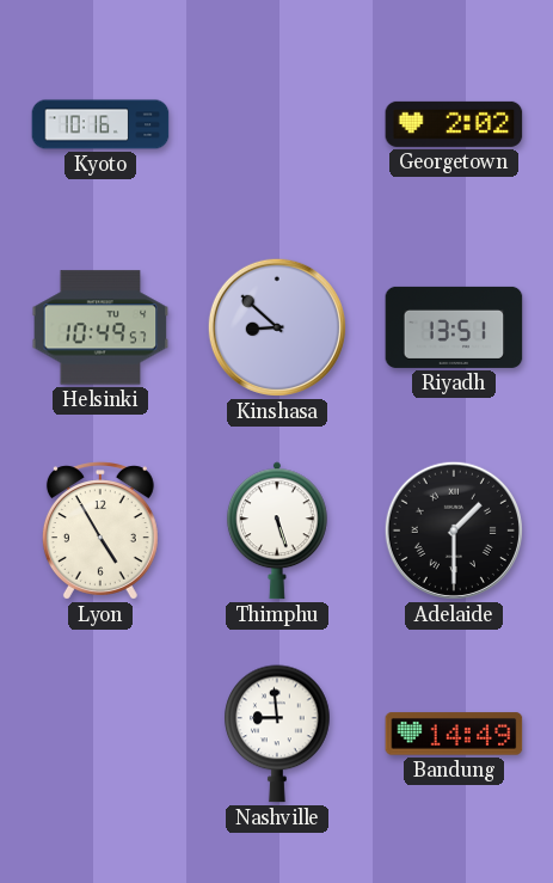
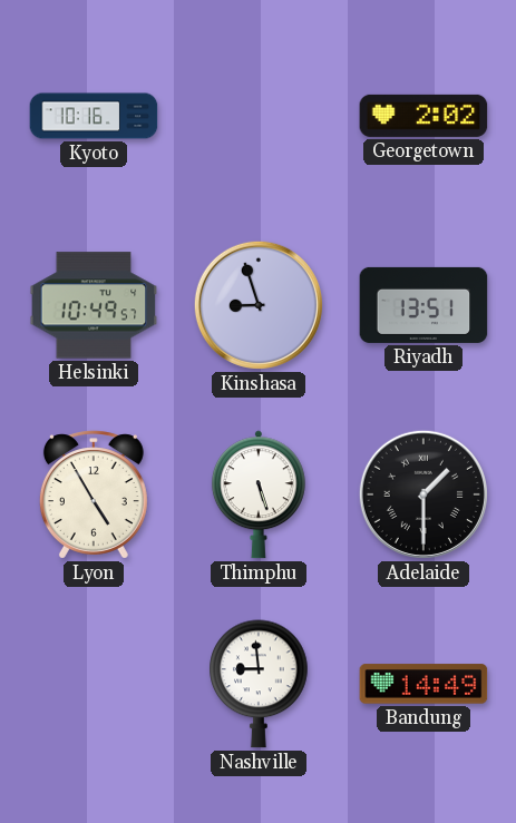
Kinshasa: 8:52 -> 8:57
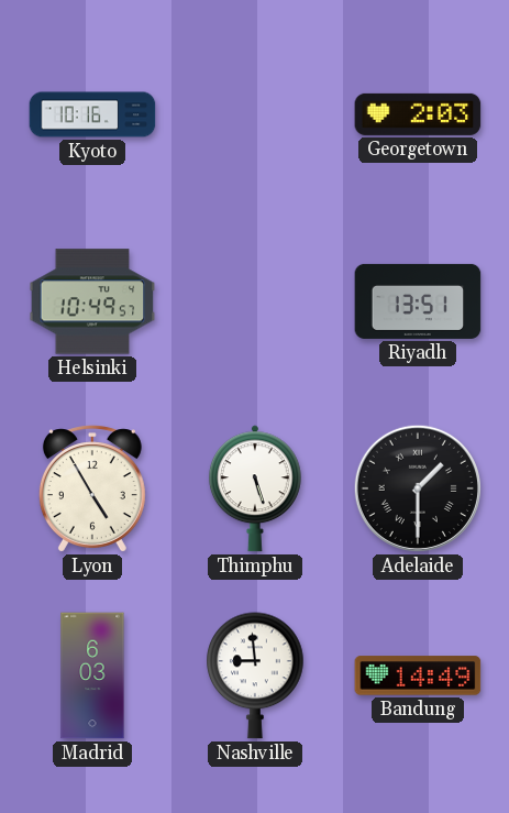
Georgetown: 2:02 -> 2:03
Kinshasa: 8:57 -> none
Madrid: none -> 6:03
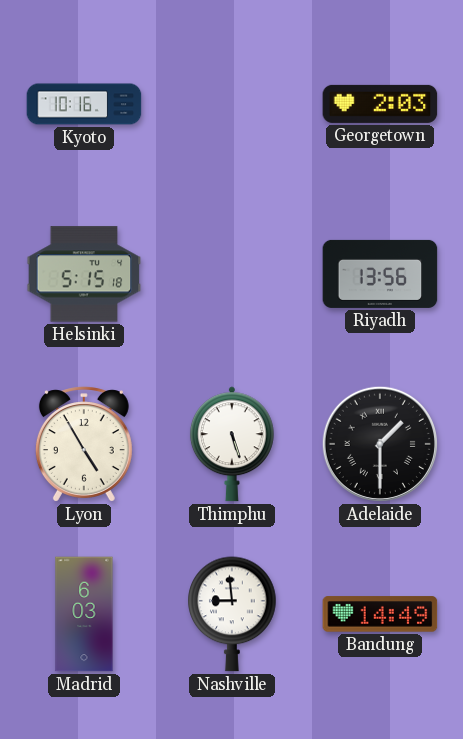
Helsinki: 10:49 -> 5:15
Riyadh: 13:51 -> 13:56
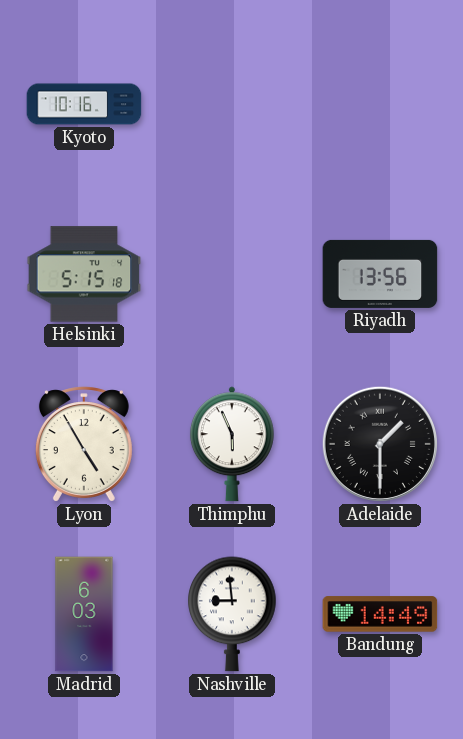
Georgetown: 2:03 -> none
Thimphu: 5:27 -> 5:56
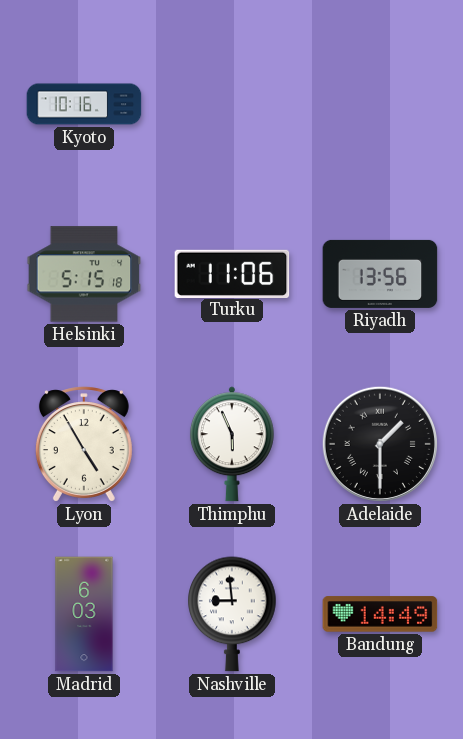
Turku: none -> 11:06
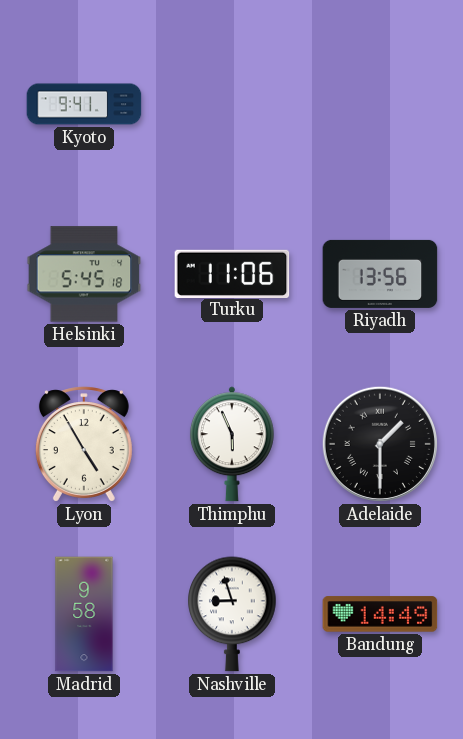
Kyoto: 10:16 -> 9:41
Helsinki: 5:15 -> 5:45
Madrid: 6:03 -> 9:58
Nashville: 8:59 -> 8:57
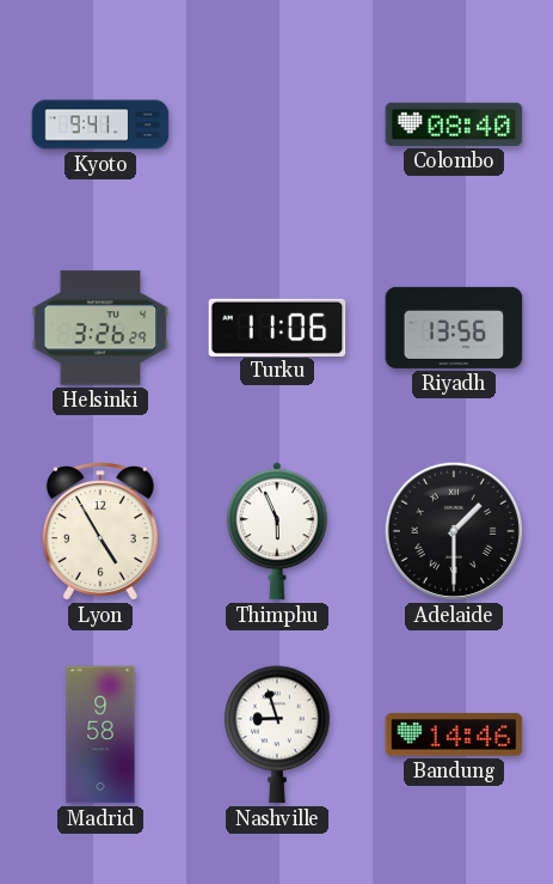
Colombo: none -> 08:40
Helsinki: 5:45 -> 3:26
Bandung: 14:49 -> 14:46
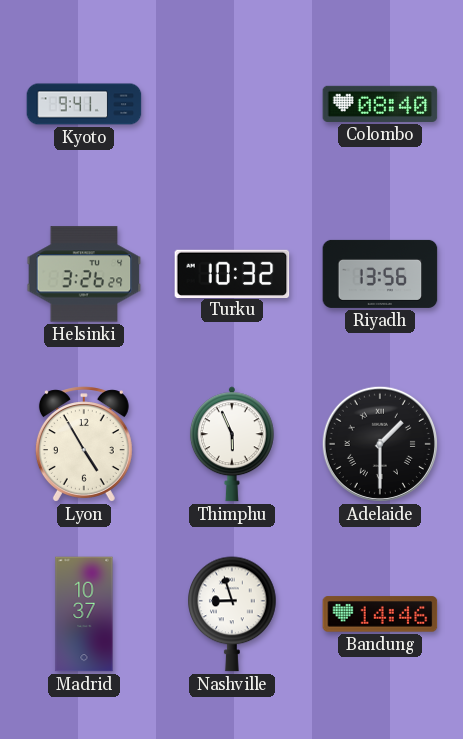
Turku: 11:06 -> 10:32
Madrid: 9:58 -> 10:37
